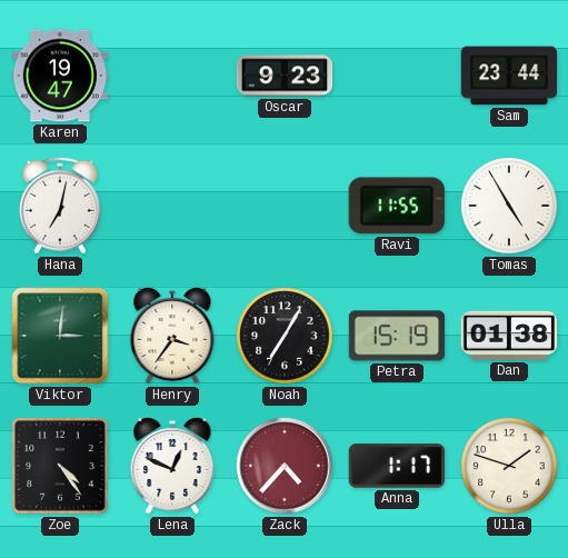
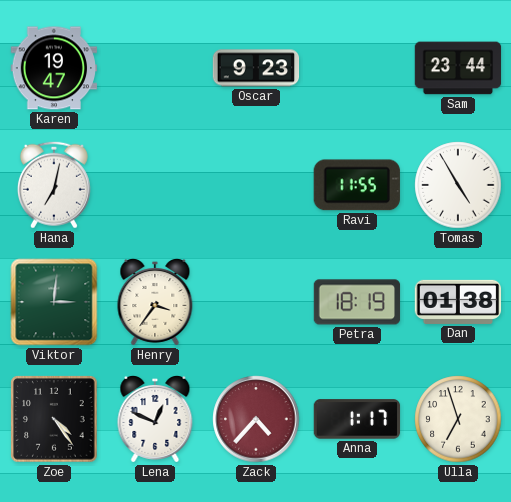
Noah: 7:05 -> none
Petra: 15:19 -> 18:19
Ulla: 1:48 -> 6:57
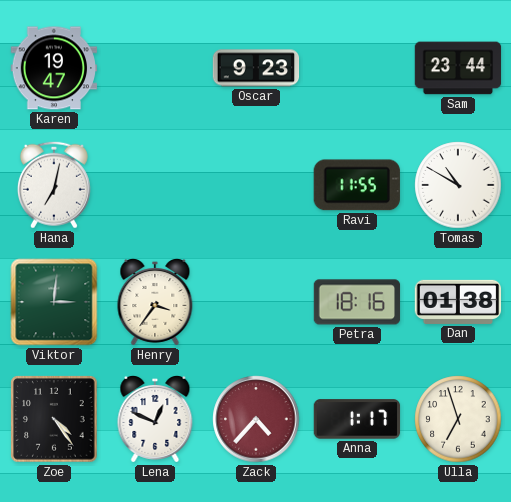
Tomas: 4:55 -> 10:50
Petra: 18:19 -> 18:16
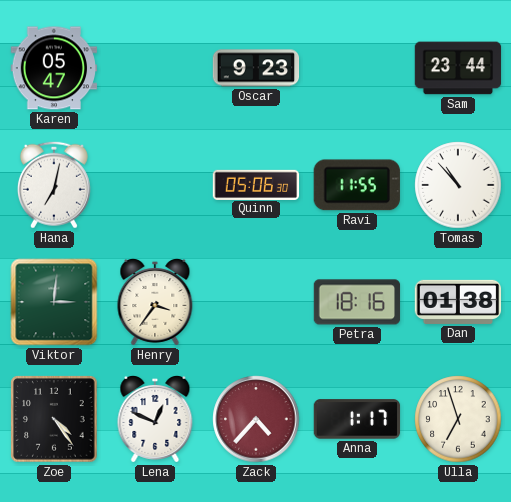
Karen: 19:47 -> 05:47
Quinn: none -> 05:06
Tomas: 10:50 -> 10:53
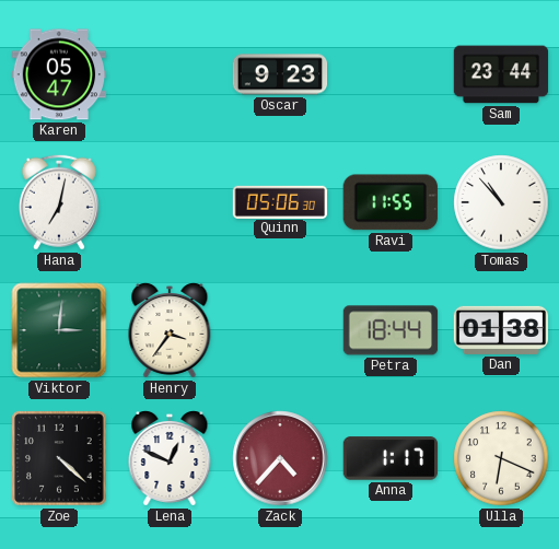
Petra: 18:16 -> 18:44
Zoe: 4:24 -> 4:22
Ulla: 6:57 -> 6:19
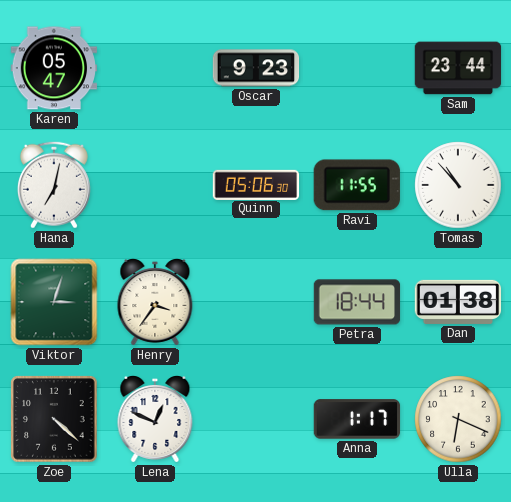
Viktor: 3:01 -> 3:03
Zack: 4:37 -> none
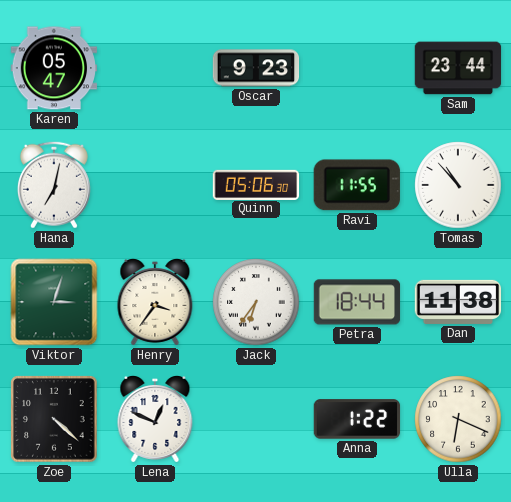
Jack: none -> 6:36
Dan: 01:38 -> 11:38
Anna: 1:17 -> 1:22
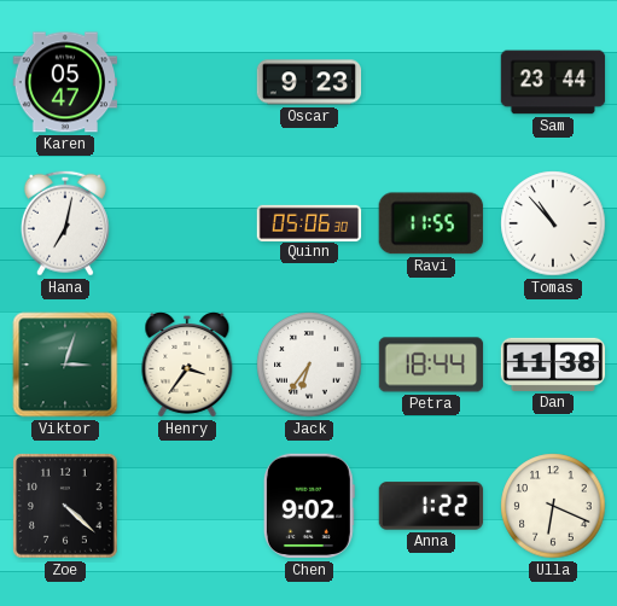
Lena: 12:49 -> none
Chen: none -> 9:02
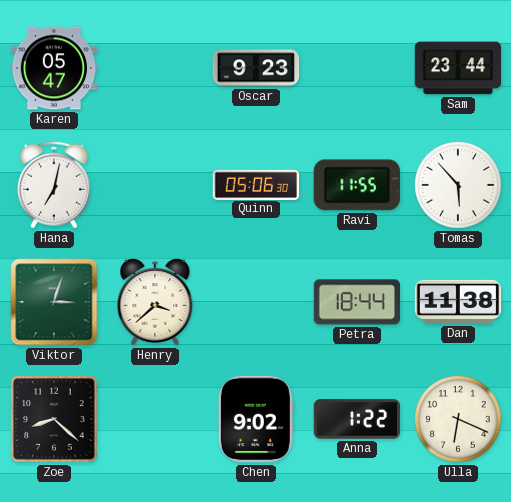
Tomas: 10:53 -> 5:53
Henry: 3:36 -> 3:38
Jack: 6:36 -> none
Zoe: 4:22 -> 8:22
